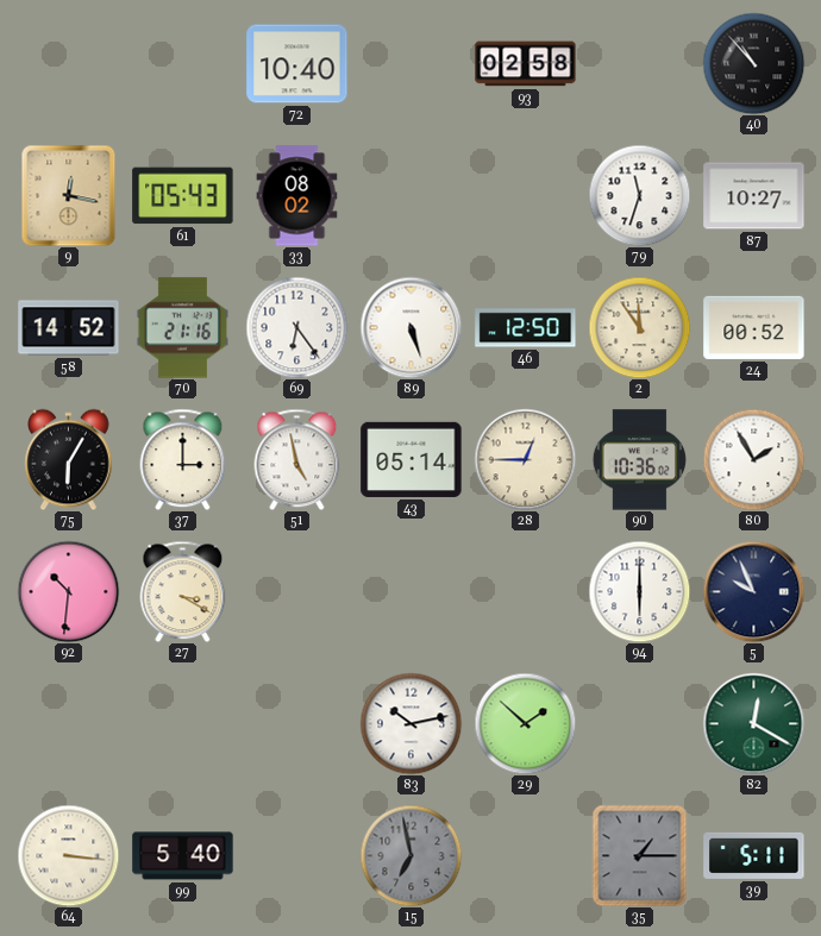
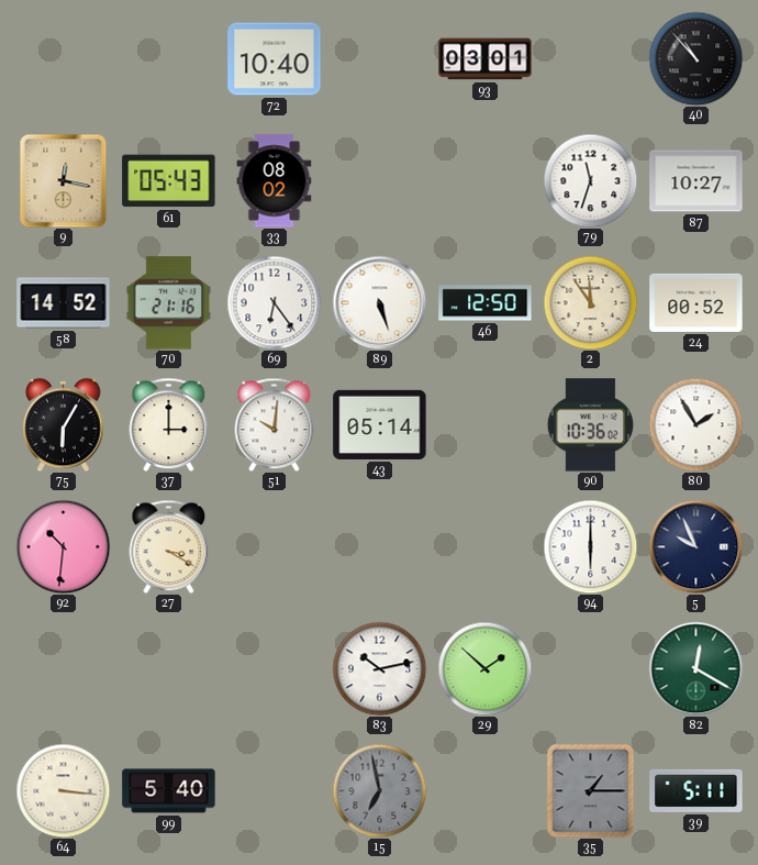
93: 02:58 -> 03:01
51: 4:58 -> 10:01
28: 12:45 -> none
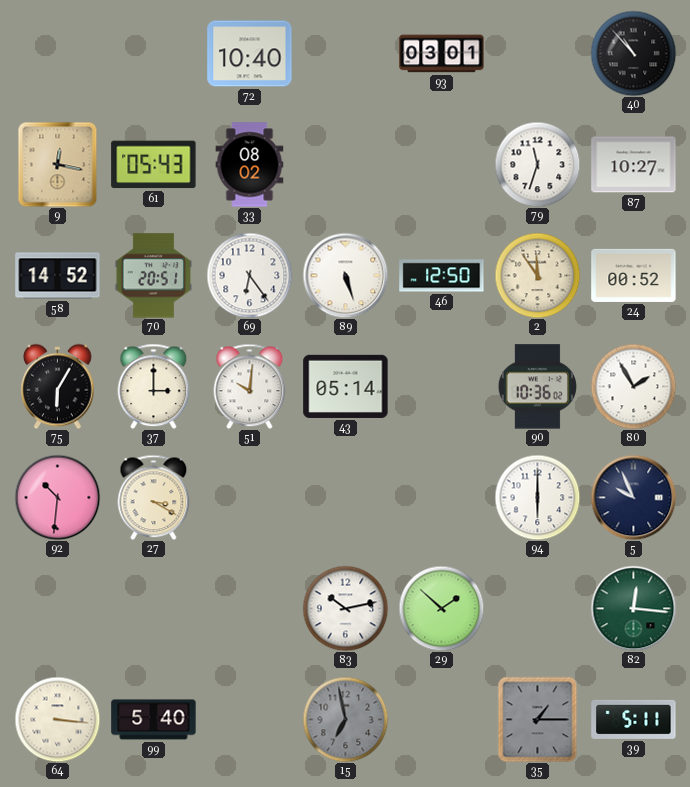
70: 21:16 -> 20:51
82: 12:20 -> 12:16
